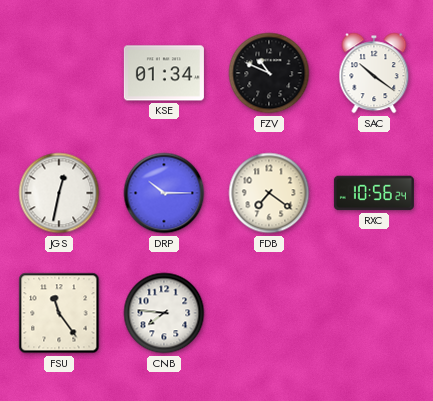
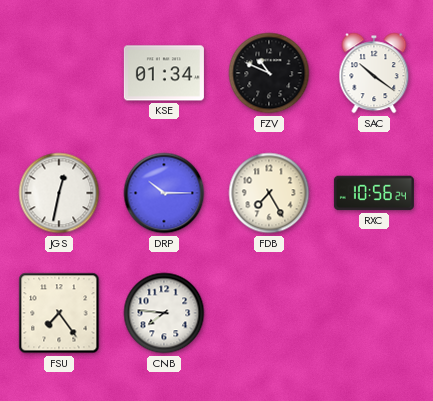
FDB: 7:21 -> 7:25
FSU: 11:24 -> 7:24
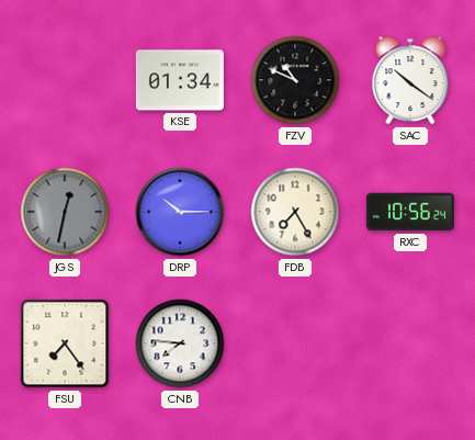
JGS dial: white -> grey
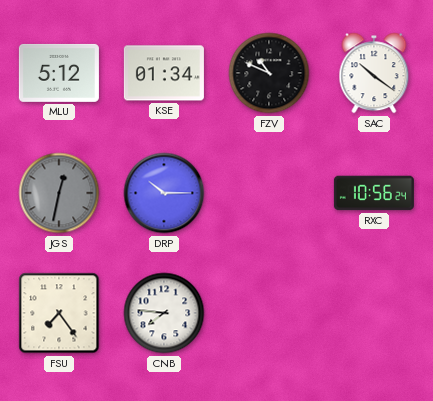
MLU: none -> 5:12
FDB: 7:25 -> none
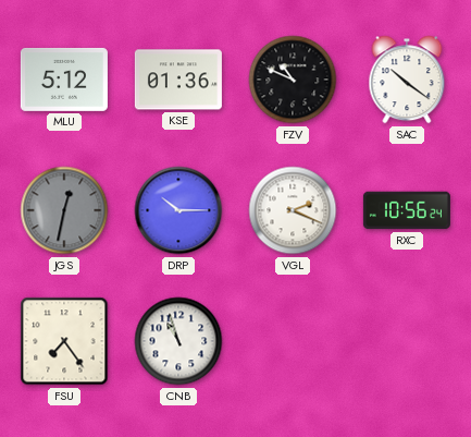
KSE: 01:34 -> 01:36
VGL: none -> 2:19
CNB: 7:46 -> 10:57
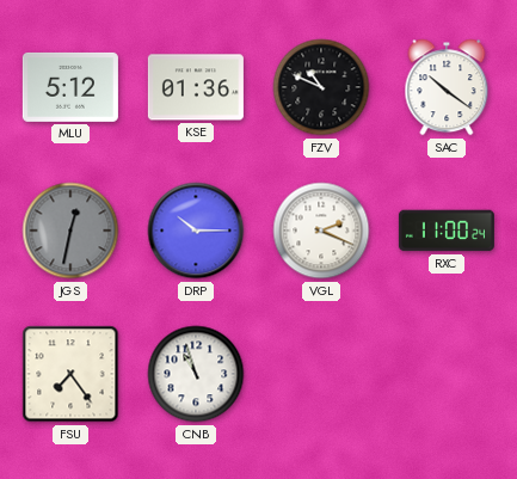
RXC: 10:56 -> 11:00
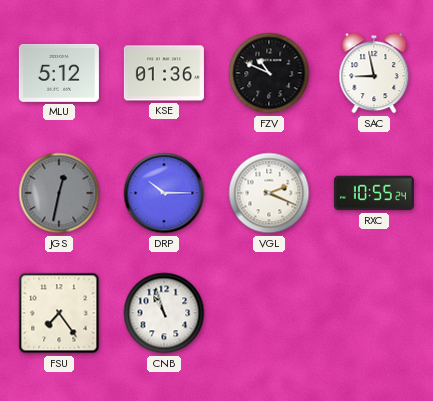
SAC: 10:21 -> 8:58
RXC: 11:00 -> 10:55
